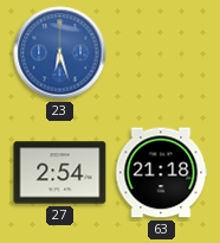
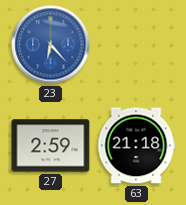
23: 6:27 -> 6:23
27: 2:54 -> 2:59
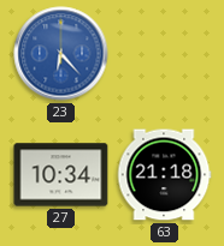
27: 2:59 -> 10:34
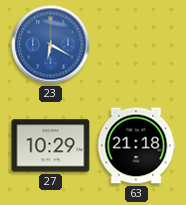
23: 6:23 -> 6:20
27: 10:34 -> 10:29
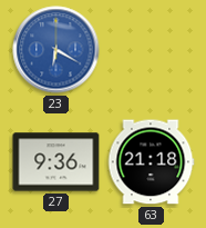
27: 10:29 -> 9:36
